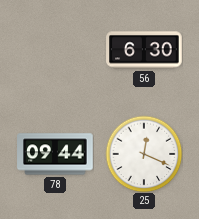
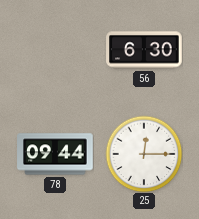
25: 12:19 -> 12:15
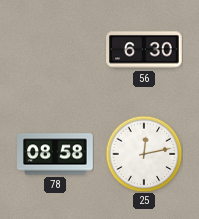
78: 09:44 -> 08:58
25: 12:15 -> 12:13
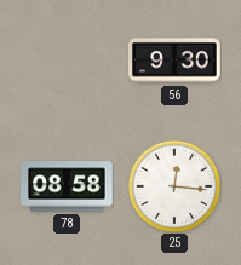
56: 6:30 -> 9:30
25: 12:13 -> 12:16
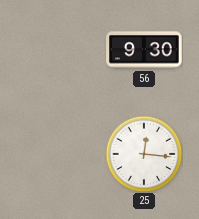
78: 08:58 -> none
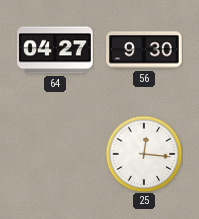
64: none -> 04:27
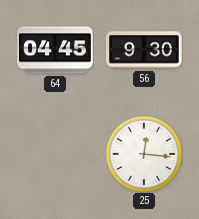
64: 04:27 -> 04:45
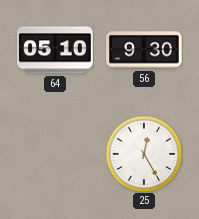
64: 04:45 -> 05:10
25: 12:16 -> 12:25
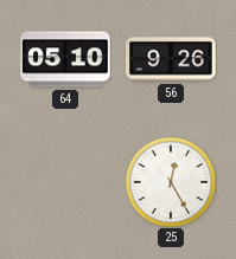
56: 9:30 -> 9:26
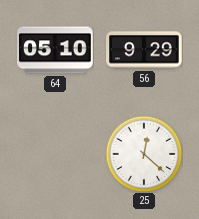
56: 9:26 -> 9:29
25: 12:25 -> 12:22
